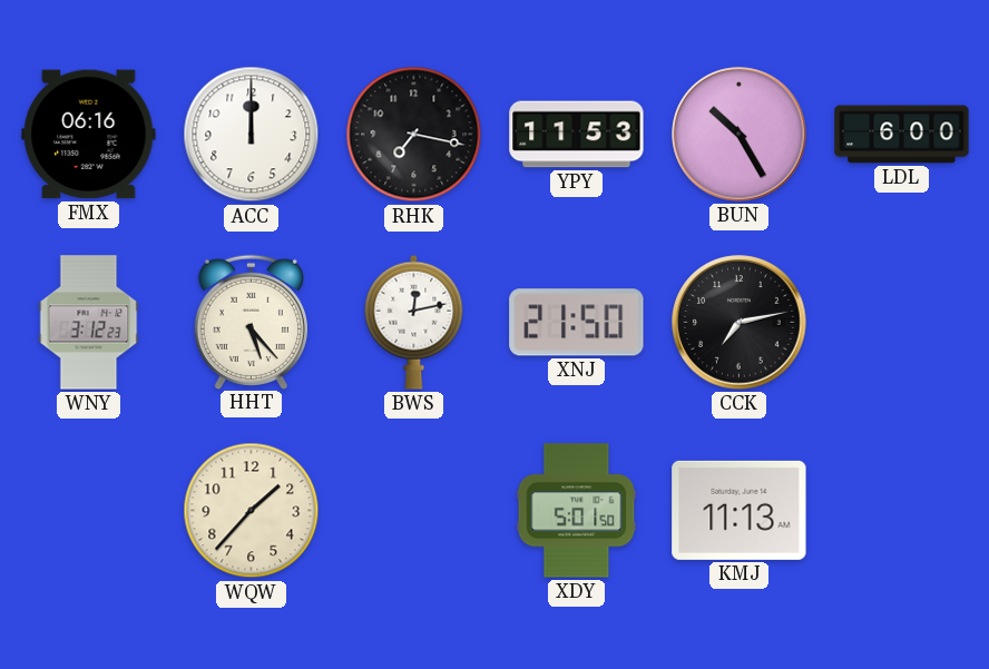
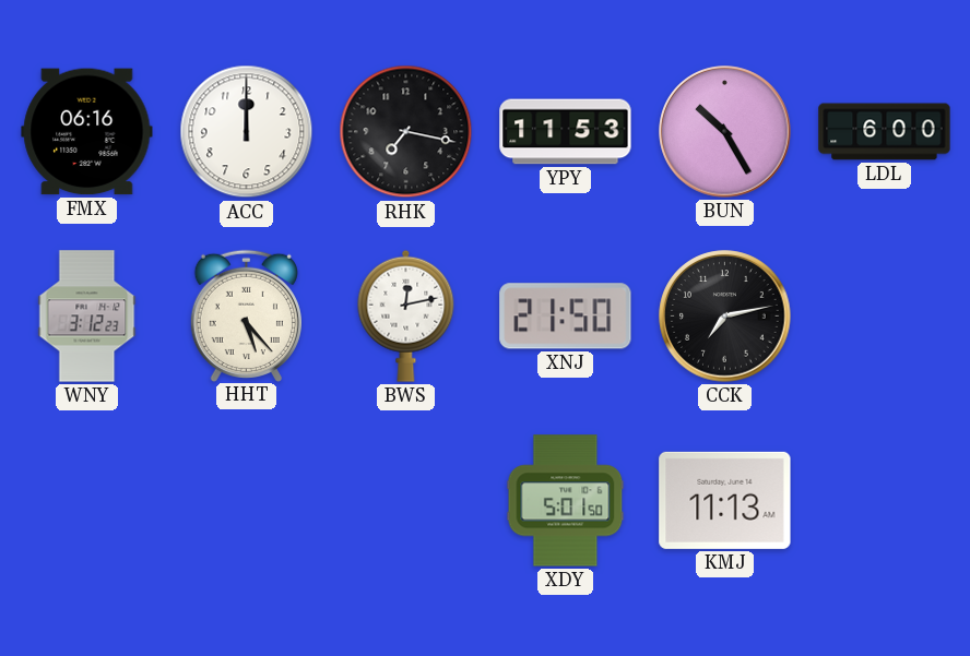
WQW: 1:37 -> none
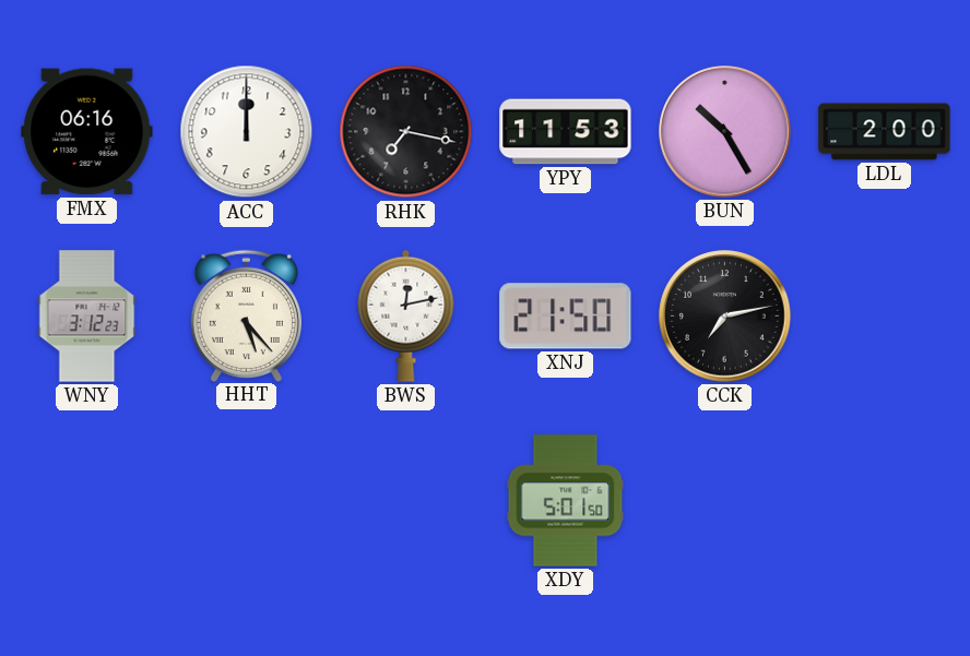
LDL: 6:00 -> 2:00
KMJ: 11:13 -> none
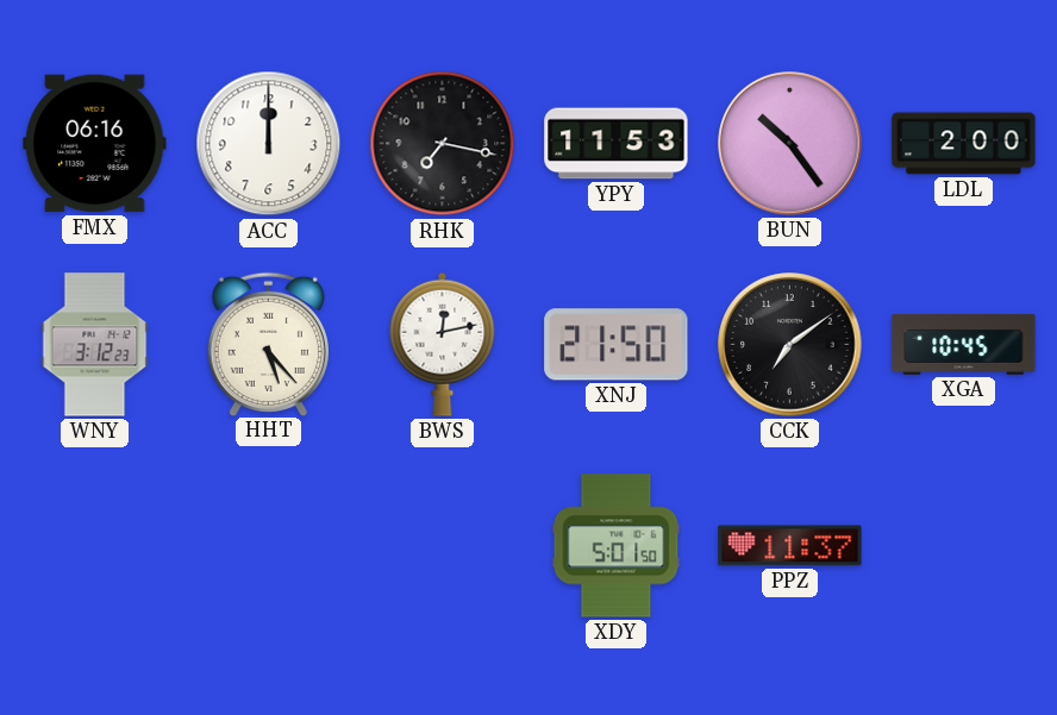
BUN: 10:25 -> 10:24
CCK: 7:13 -> 7:09
XGA: none -> 10:45
PPZ: none -> 11:37
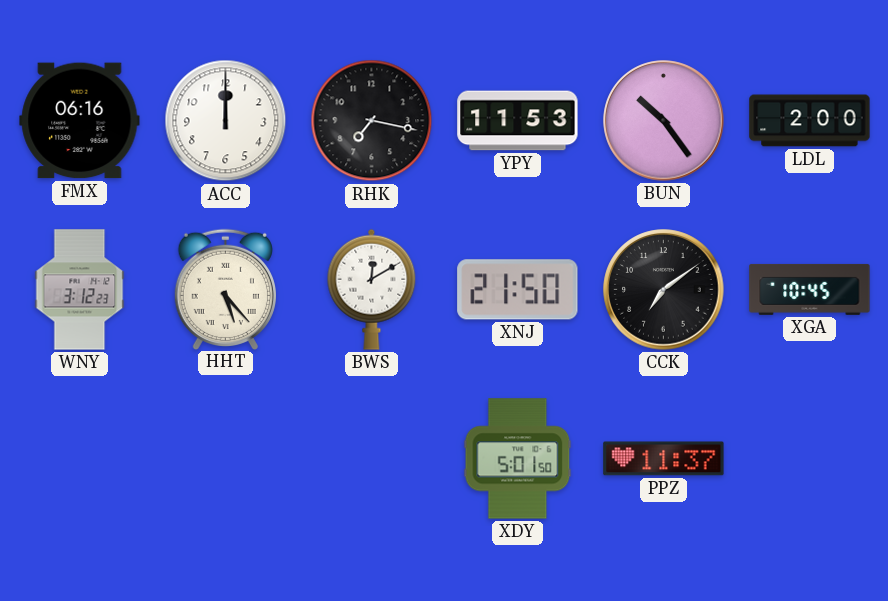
BWS: 12:13 -> 12:10
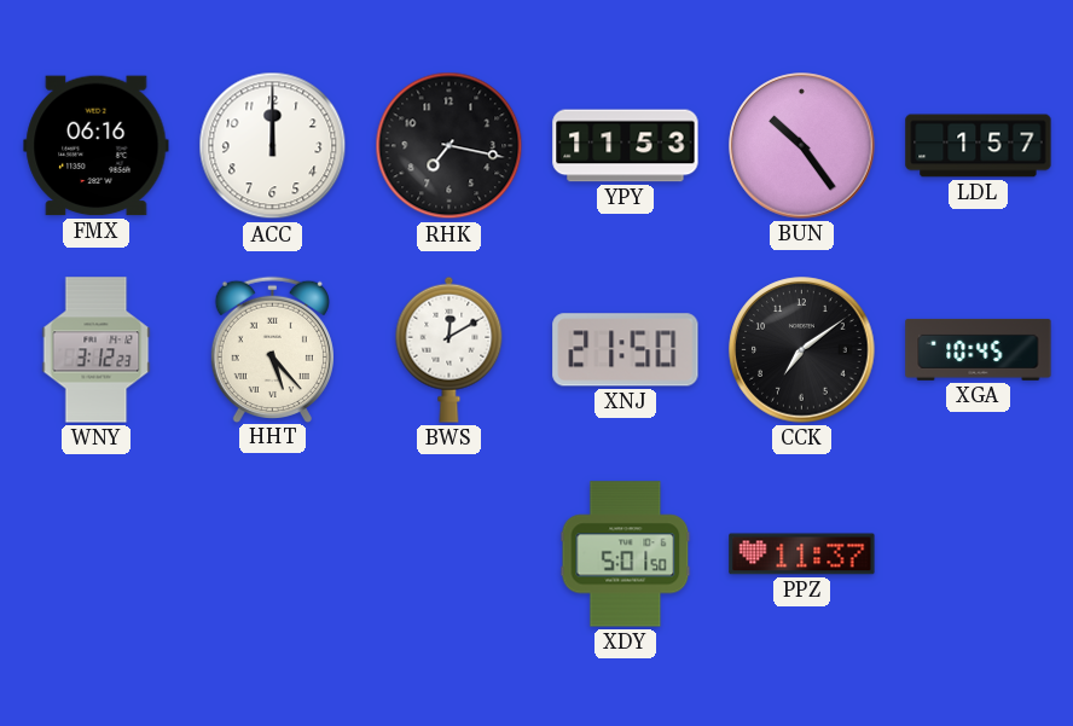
LDL: 2:00 -> 1:57
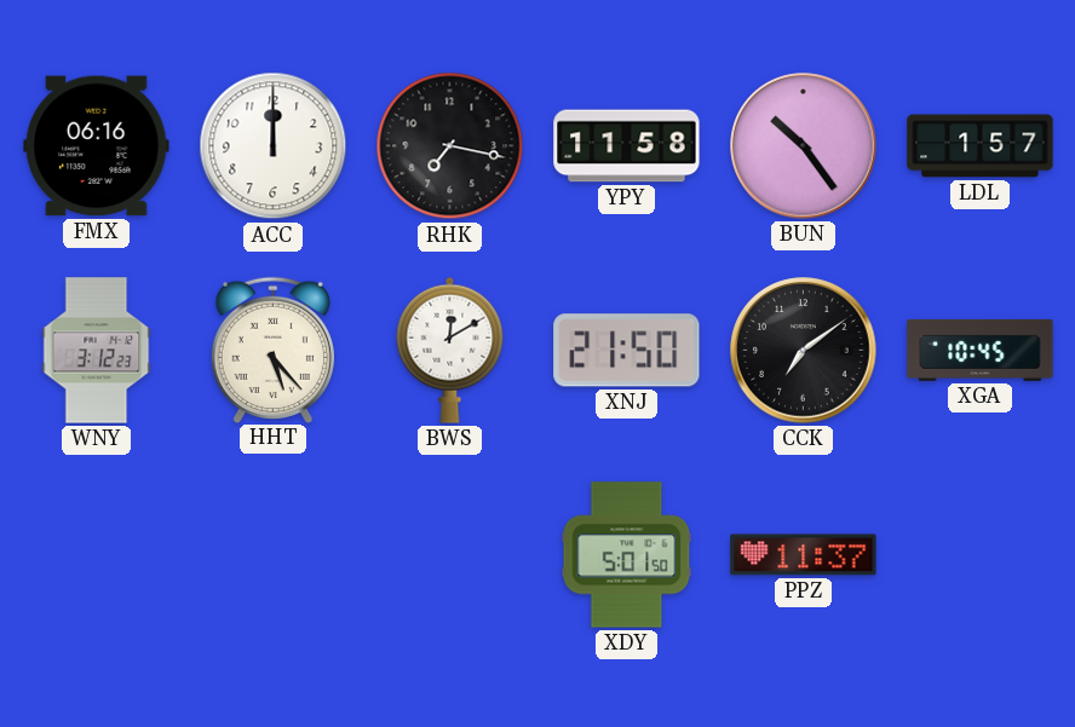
YPY: 11:53 -> 11:58
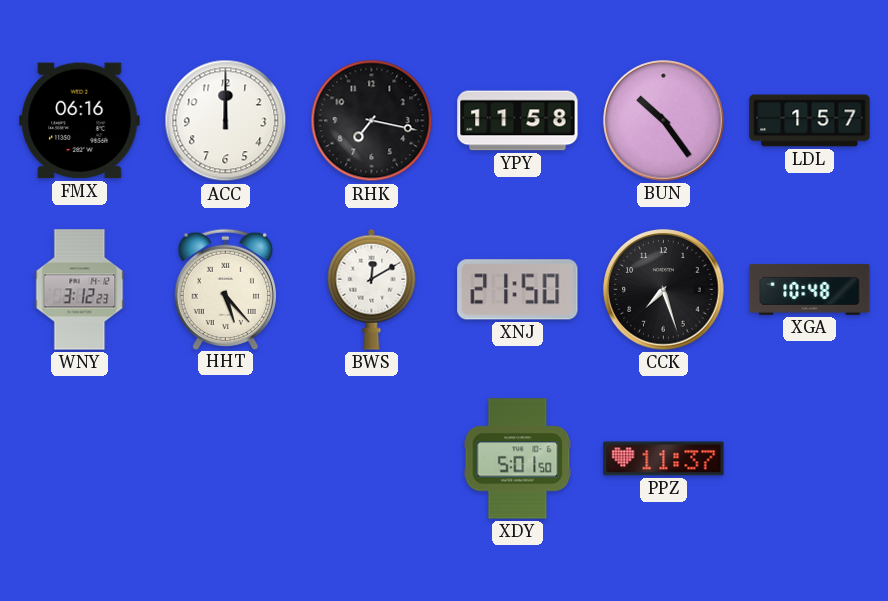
CCK: 7:09 -> 7:27
XGA: 10:45 -> 10:48
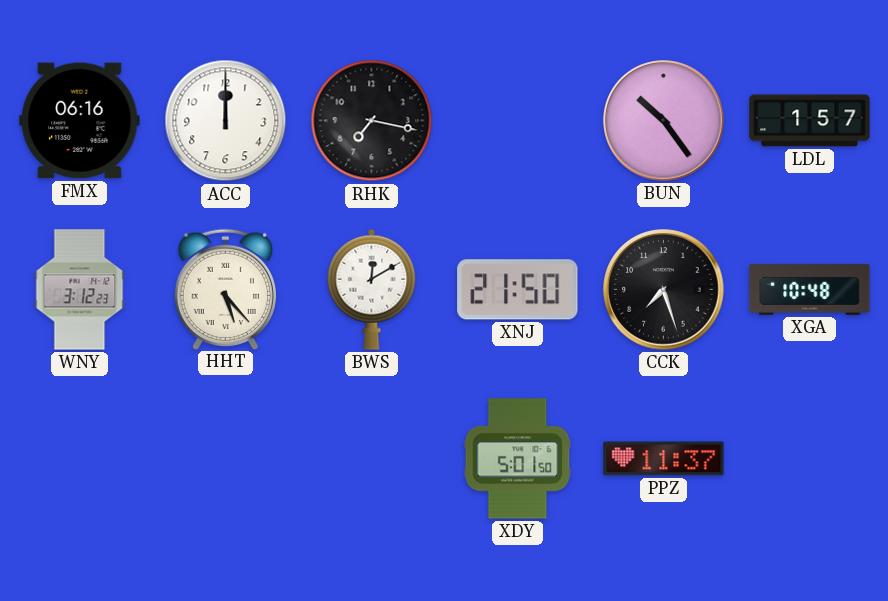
YPY: 11:58 -> none
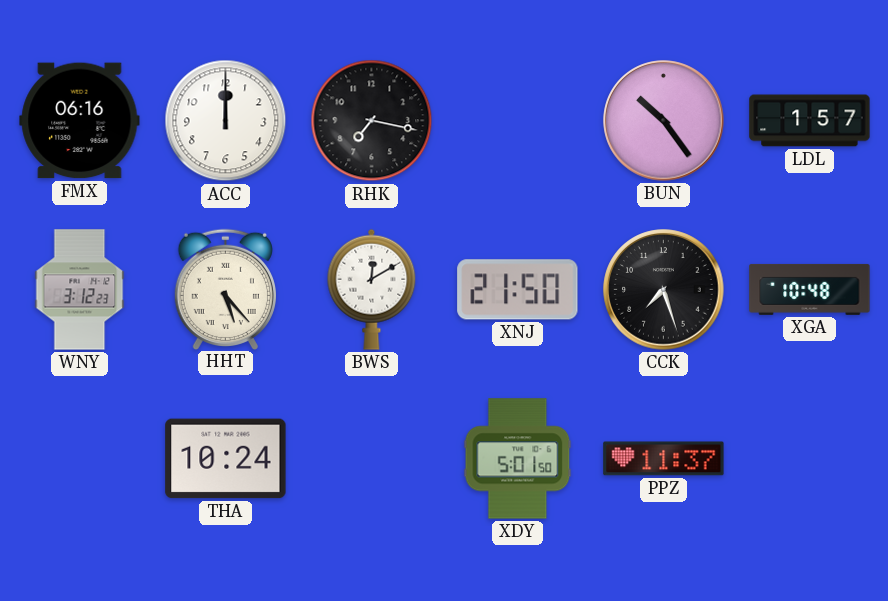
THA: none -> 10:24
